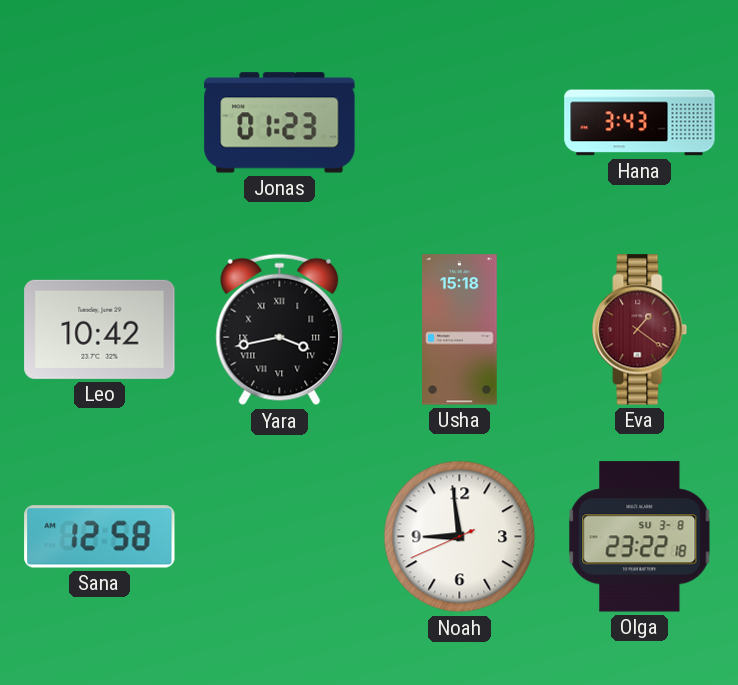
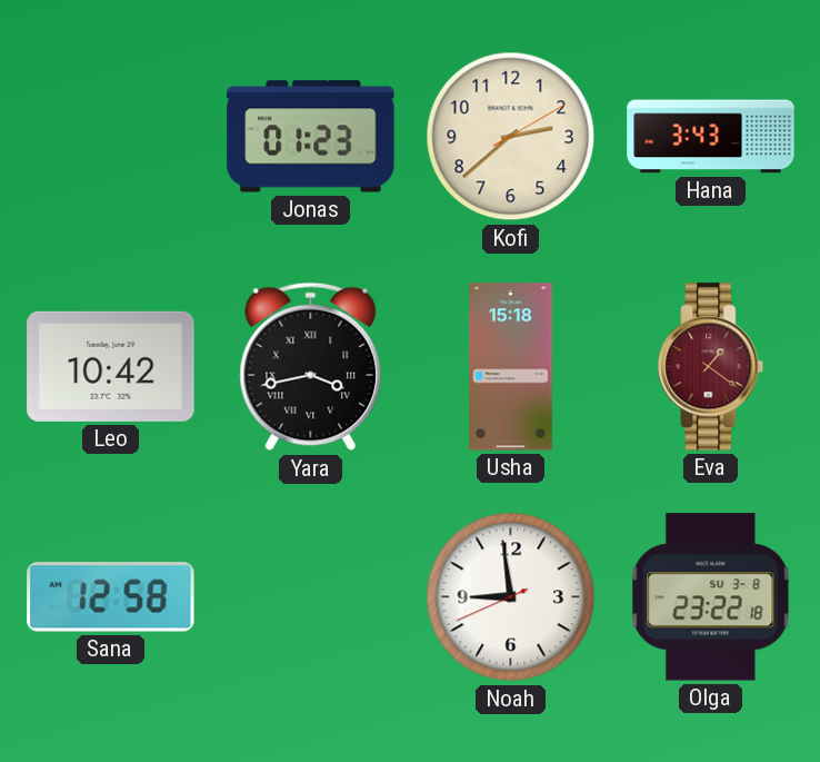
Kofi: none -> 2:38
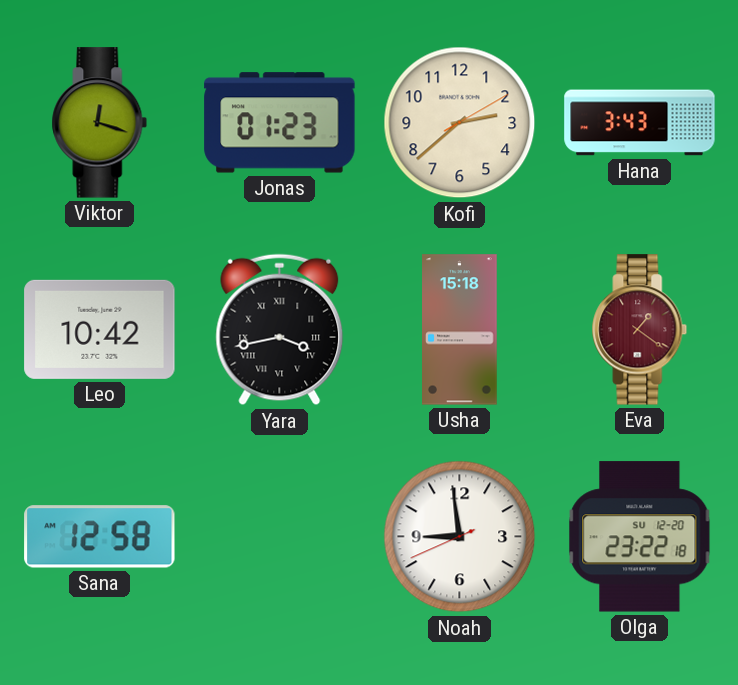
Viktor: none -> 12:18
Olga date: SU 3-8 -> SU 12-20
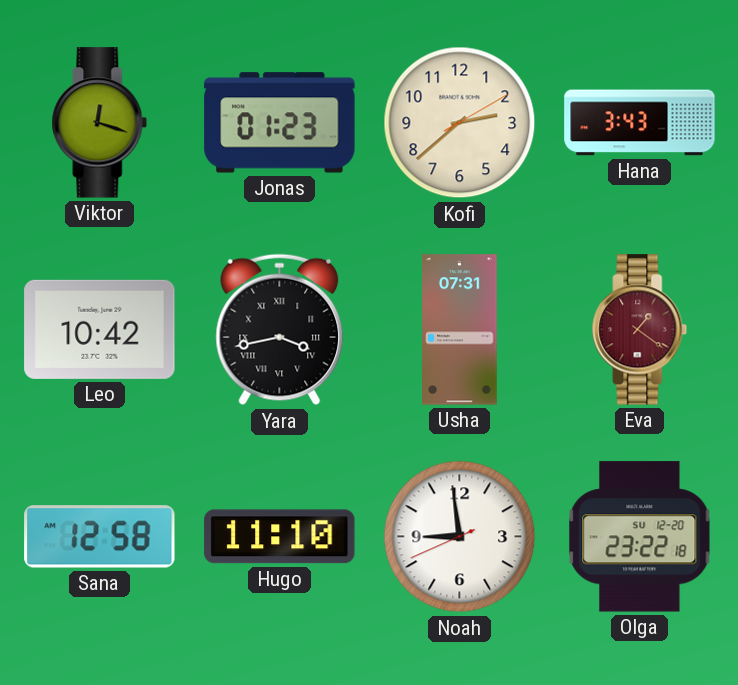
Usha: 15:18 -> 07:31
Hugo: none -> 11:10
